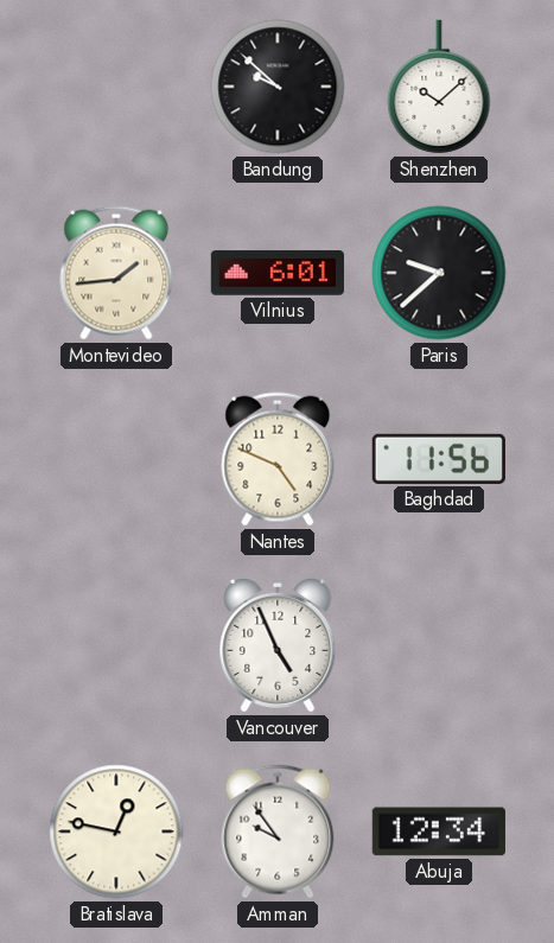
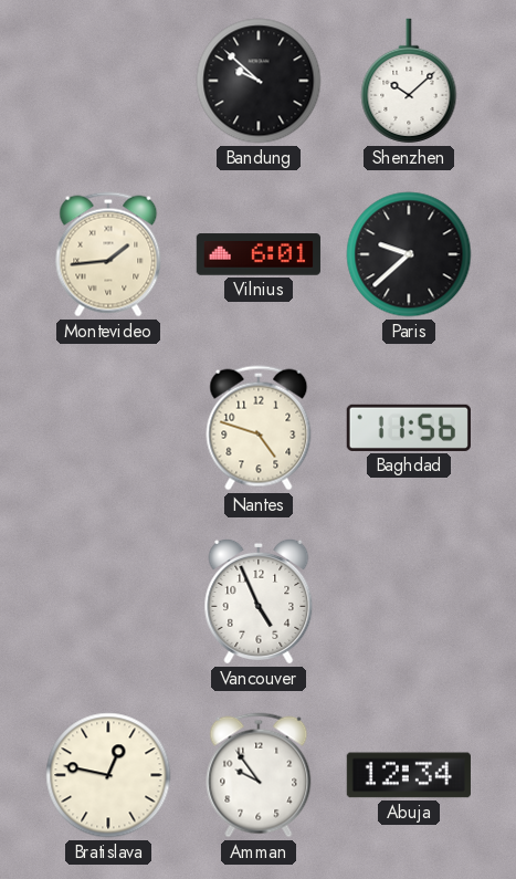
Nantes: 4:49 -> 4:48
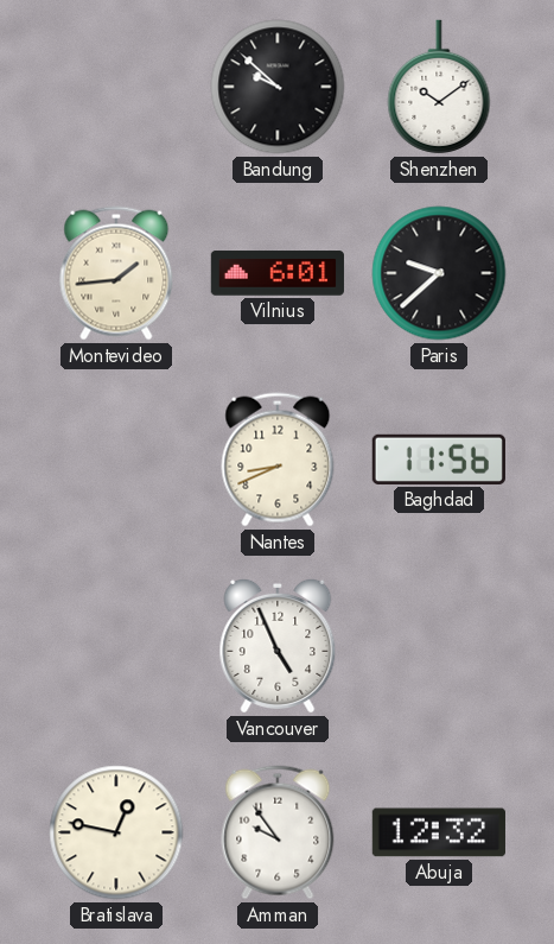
Shenzhen: 10:08 -> 10:09
Nantes: 4:48 -> 8:41
Abuja: 12:34 -> 12:32
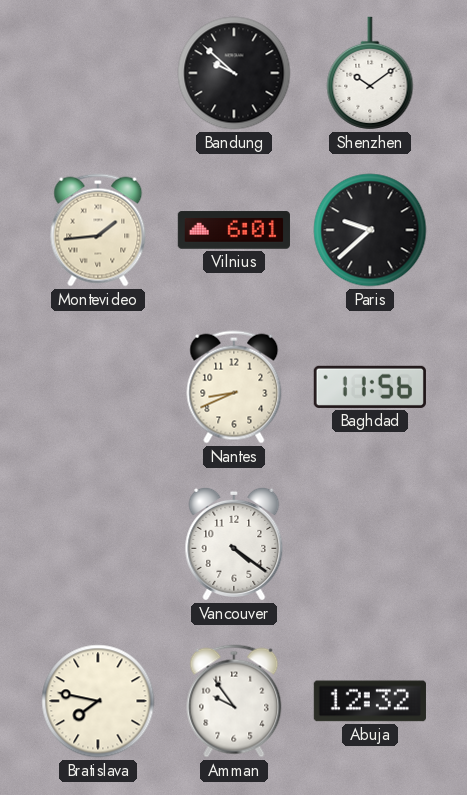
Vancouver: 4:56 -> 4:21
Bratislava: 12:47 -> 7:47
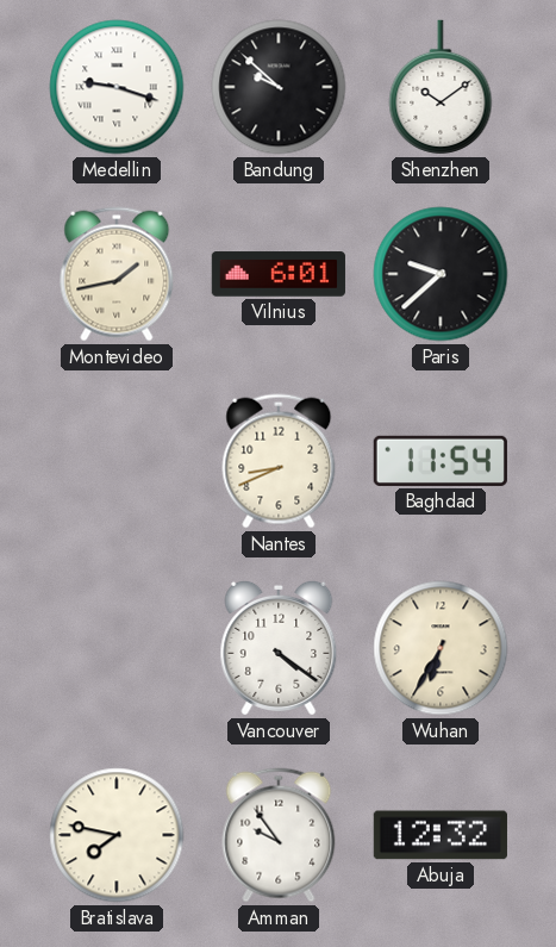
Medellin: none -> 9:18
Montevideo: 1:44 -> 1:43
Baghdad: 11:56 -> 11:54
Wuhan: none -> 6:35
